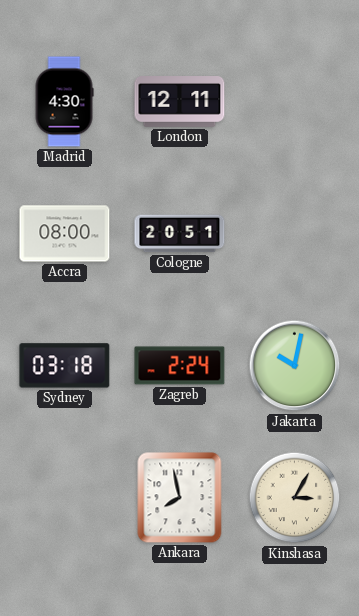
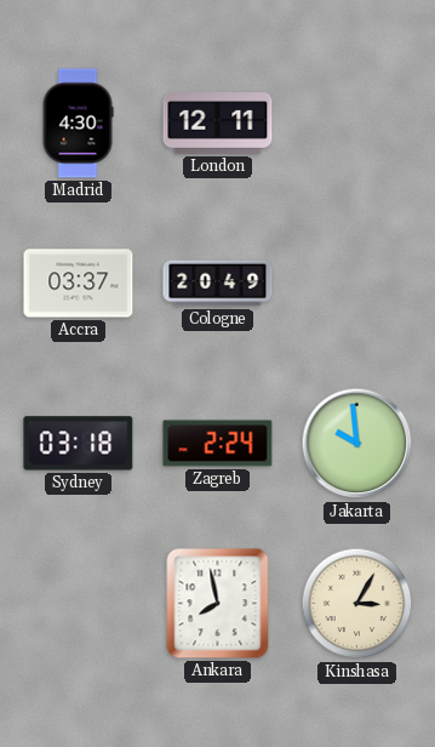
Accra: 08:00 -> 03:37
Cologne: 20:51 -> 20:49
Jakarta: 10:02 -> 9:59
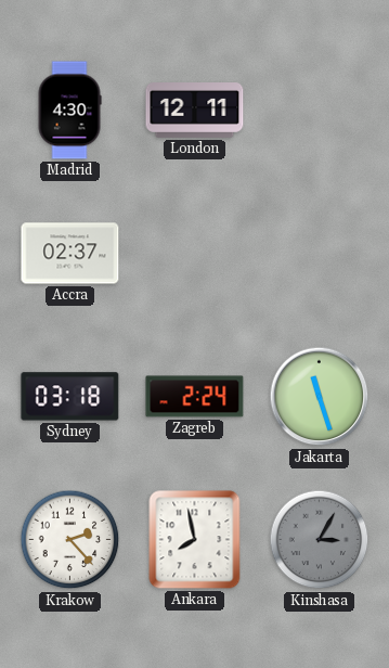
Accra: 03:37 -> 02:37
Cologne: 20:49 -> none
Jakarta: 9:59 -> 11:27
Krakow: none -> 2:23
Kinshasa dial: cream -> grey
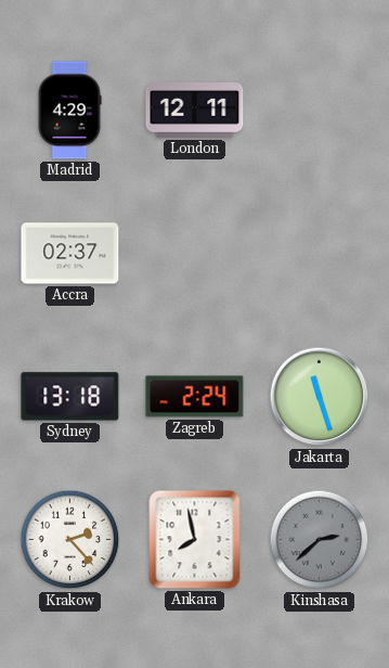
Madrid: 4:30 -> 4:29
Sydney: 03:18 -> 13:18
Kinshasa: 3:05 -> 2:38
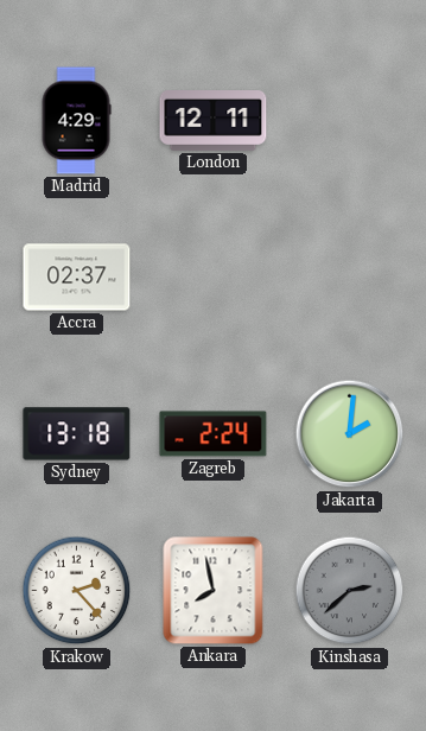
Jakarta: 11:27 -> 2:01
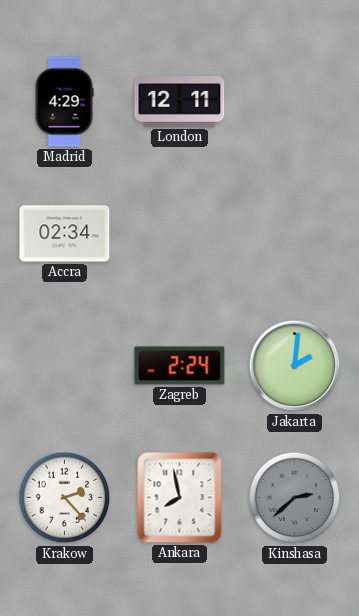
Accra: 02:37 -> 02:34
Sydney: 13:18 -> none
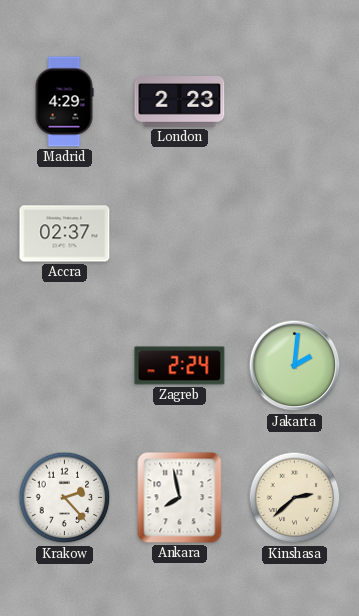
London: 12:11 -> 2:23
Accra: 02:34 -> 02:37
Kinshasa dial: grey -> cream
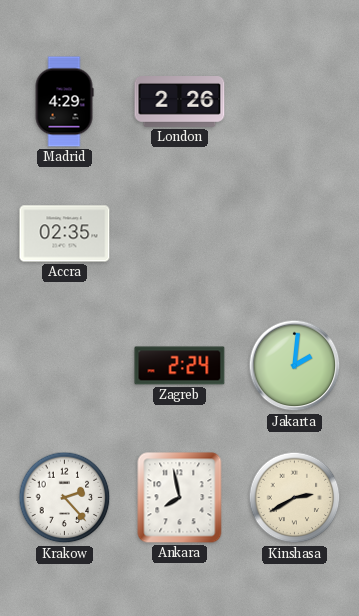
London: 2:23 -> 2:26
Accra: 02:37 -> 02:35
Kinshasa: 2:38 -> 2:40
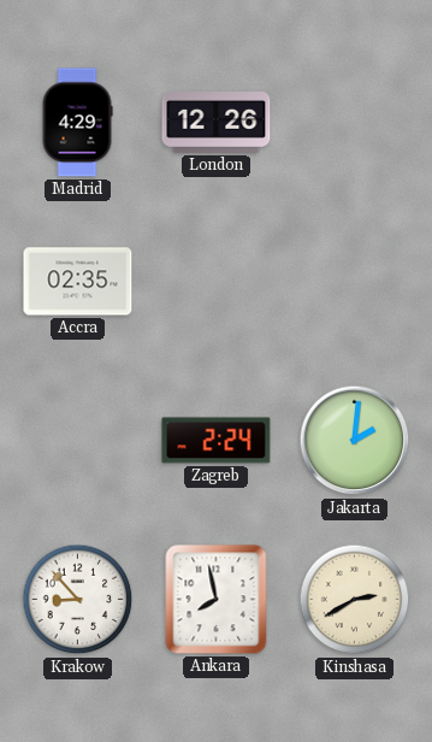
London: 2:26 -> 12:26
Krakow: 2:23 -> 8:53
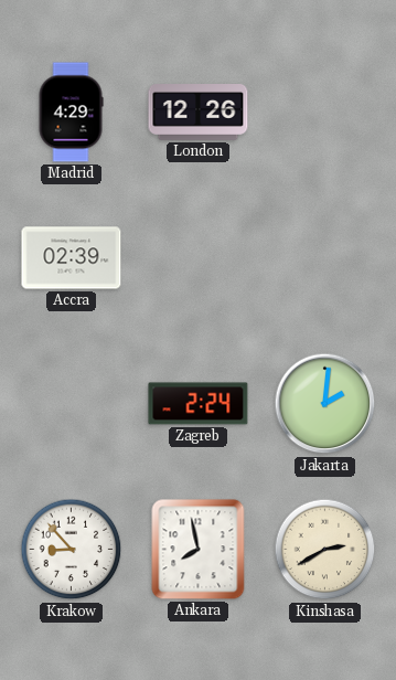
Accra: 02:35 -> 02:39
